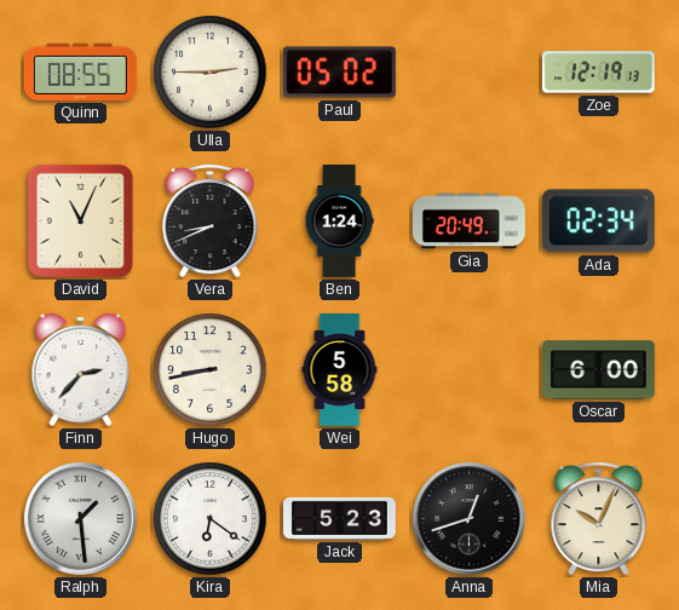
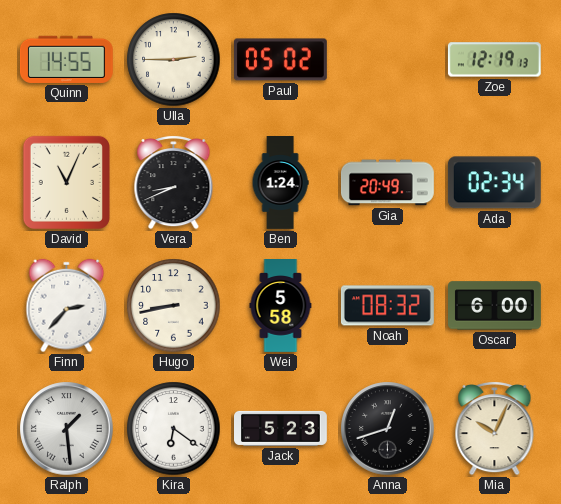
Quinn: 08:55 -> 14:55
Noah: none -> 08:32
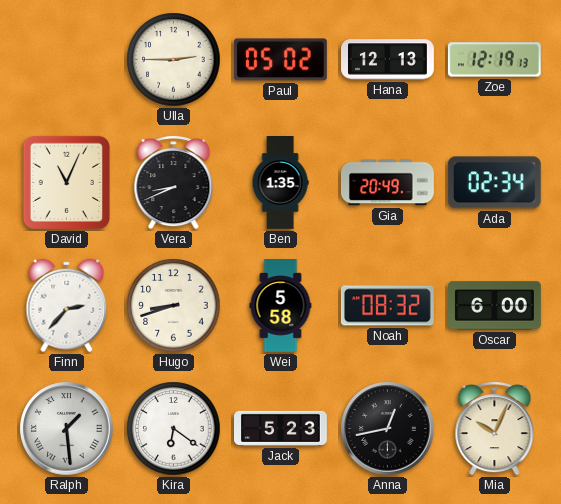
Quinn: 14:55 -> none
Hana: none -> 12:13
Ben: 1:24 -> 1:35
Hugo: 8:43 -> 8:42
Anna: 12:42 -> 12:43
